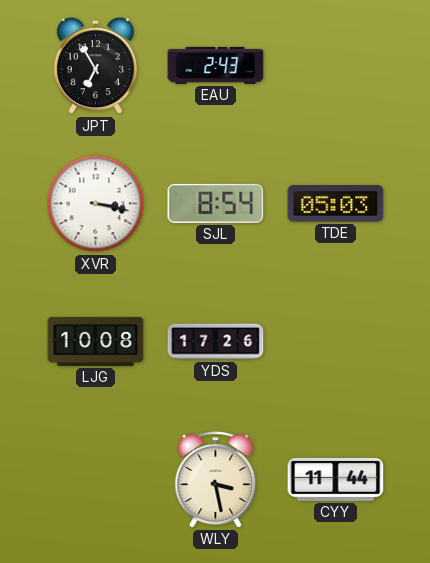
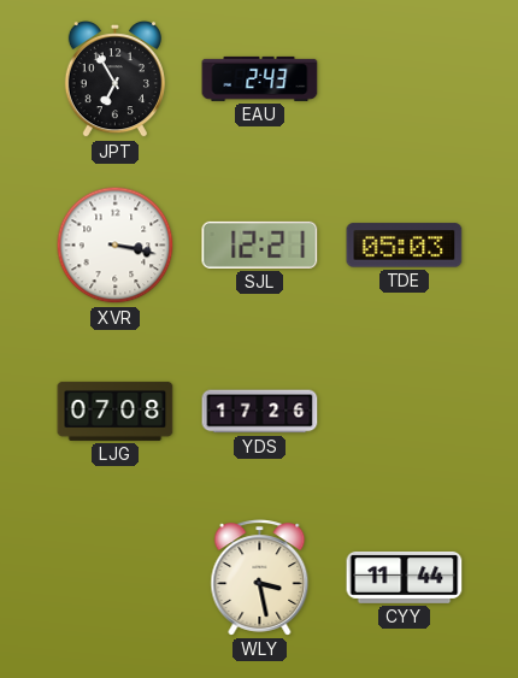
SJL: 8:54 -> 12:21
LJG: 10:08 -> 07:08
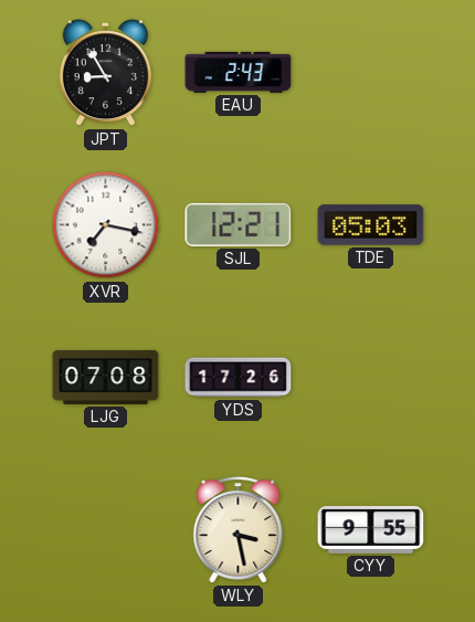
JPT: 6:55 -> 8:55
XVR: 3:17 -> 7:17
CYY: 11:44 -> 9:55
